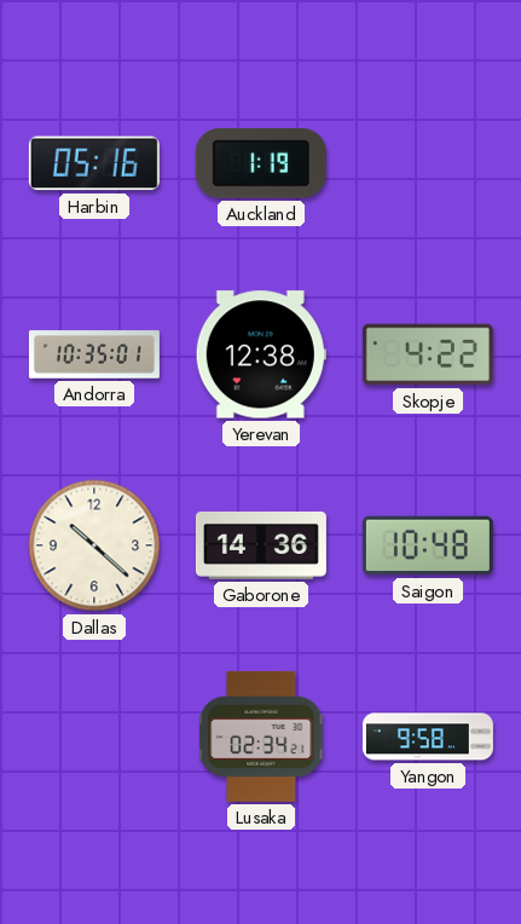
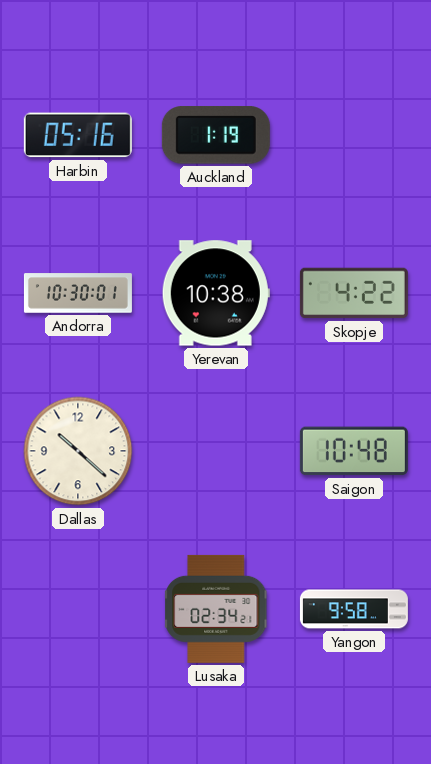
Andorra: 10:35 -> 10:30
Yerevan: 12:38 -> 10:38
Gaborone: 14:36 -> none
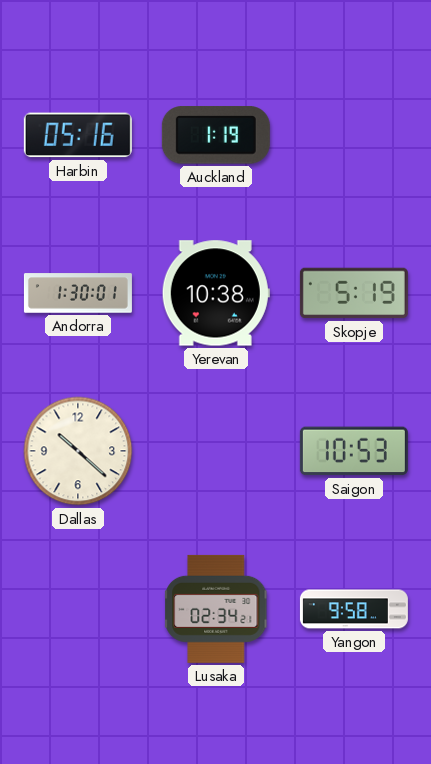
Andorra: 10:30 -> 1:30
Skopje: 4:22 -> 5:19
Saigon: 10:48 -> 10:53
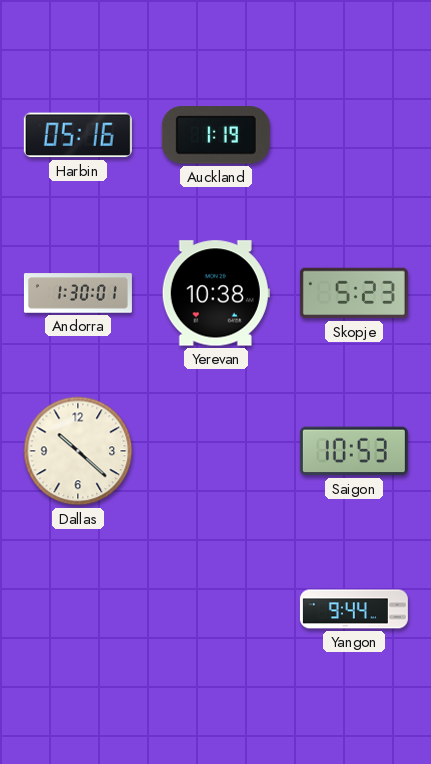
Skopje: 5:19 -> 5:23
Lusaka: 02:34 -> none
Yangon: 9:58 -> 9:44
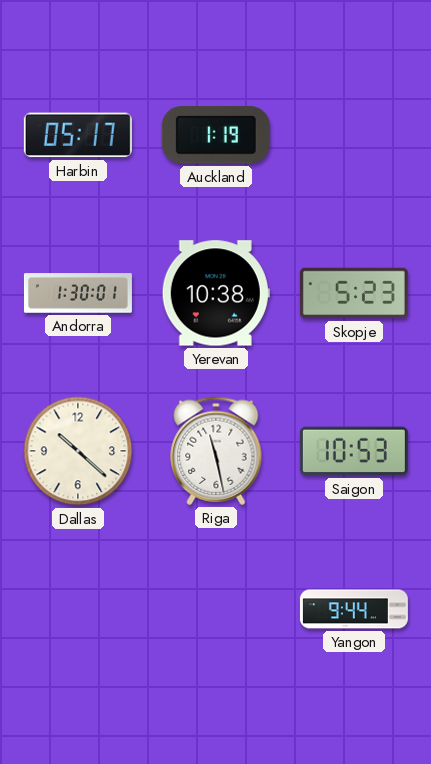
Harbin: 05:16 -> 05:17
Riga: none -> 11:28
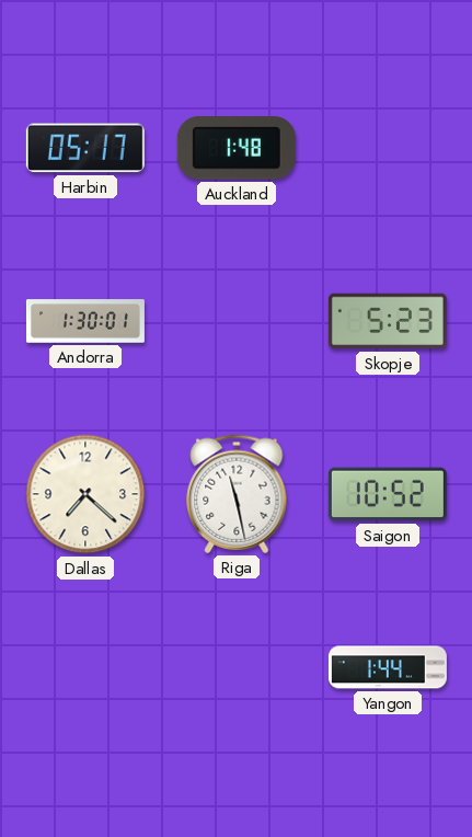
Auckland: 1:19 -> 1:48
Yerevan: 10:38 -> none
Dallas: 10:22 -> 7:22
Saigon: 10:53 -> 10:52
Yangon: 9:44 -> 1:44
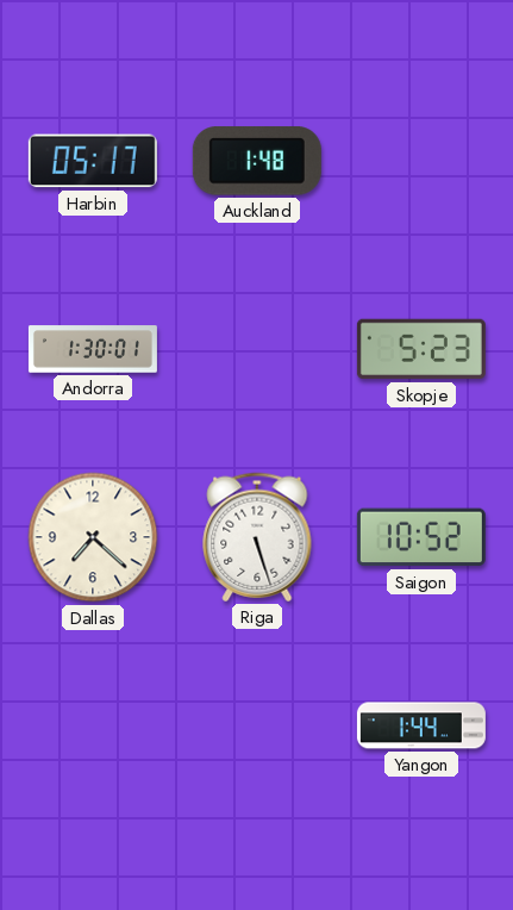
Riga: 11:28 -> 5:27
